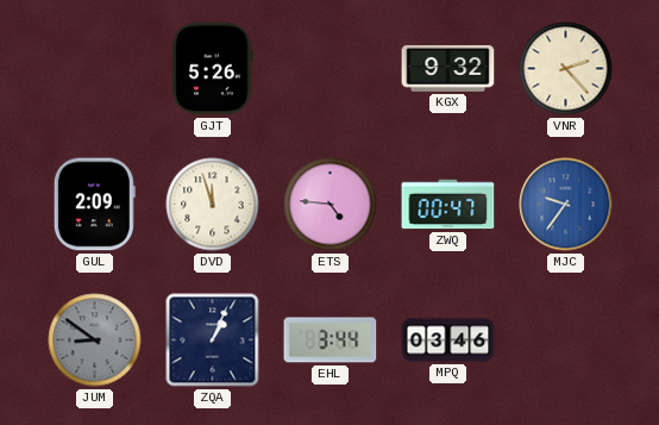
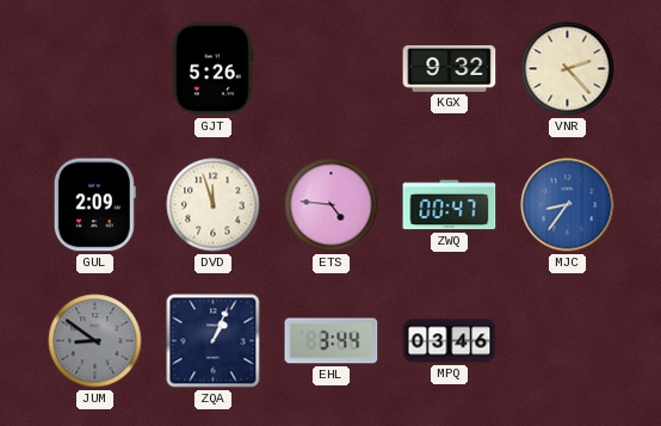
MJC: 9:36 -> 8:36
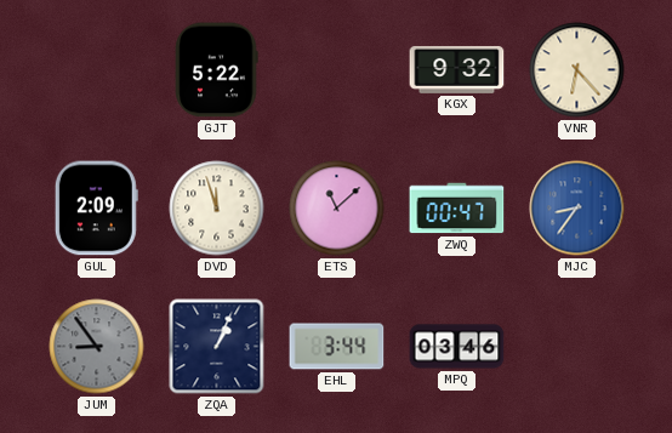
GJT: 5:26 -> 5:22
VNR: 2:23 -> 6:23
ETS: 4:46 -> 11:08
JUM: 8:51 -> 8:54
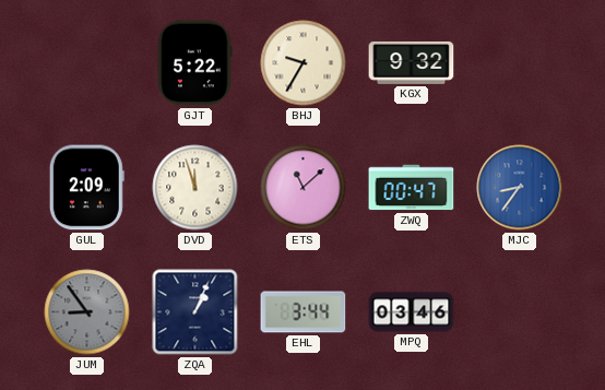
BHJ: none -> 9:35
VNR: 6:23 -> none
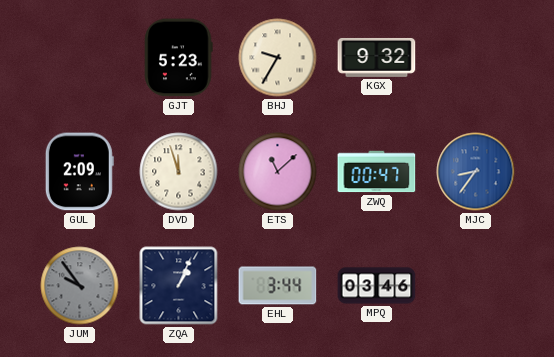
GJT: 5:22 -> 5:23
JUM: 8:54 -> 9:54
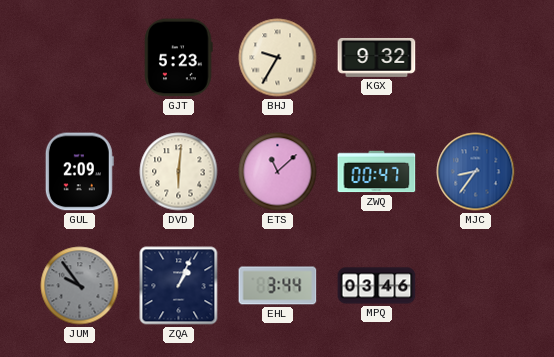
DVD: 11:57 -> 6:01
